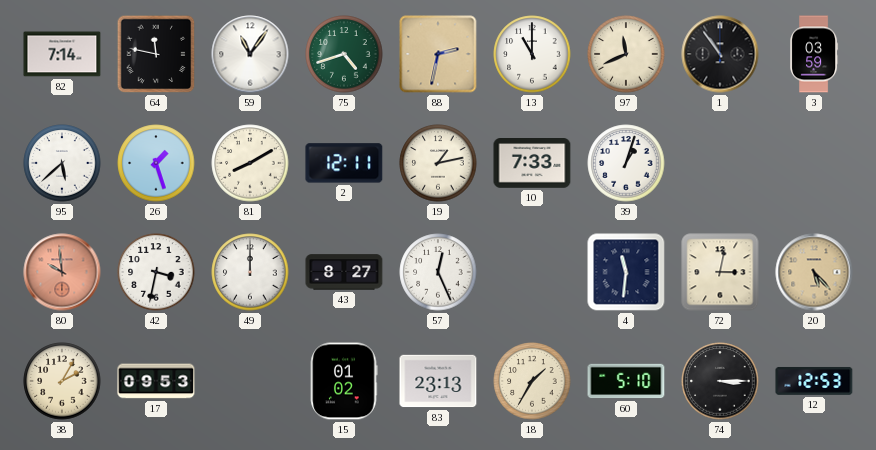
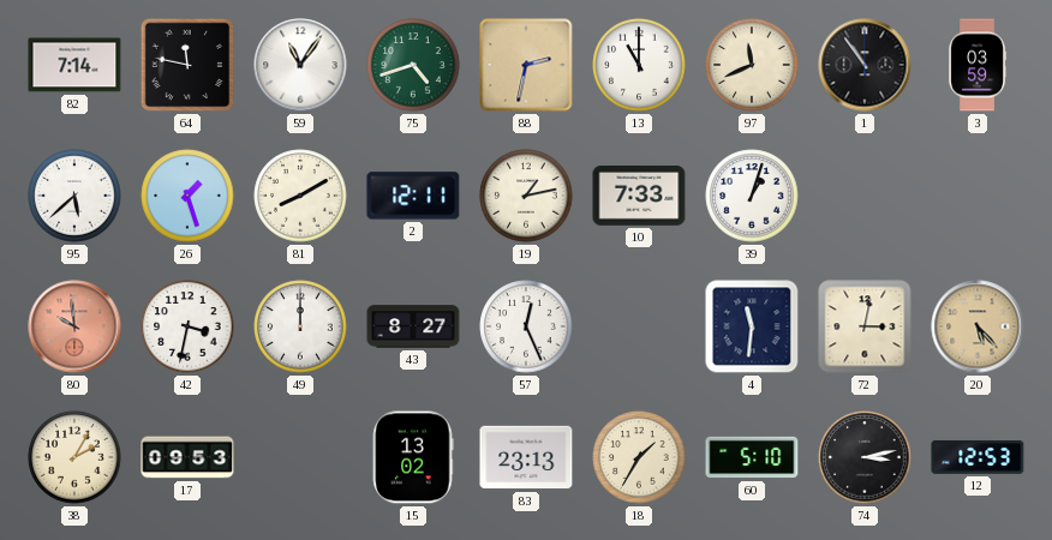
15: 01:02 -> 13:02
74: 3:15 -> 3:13
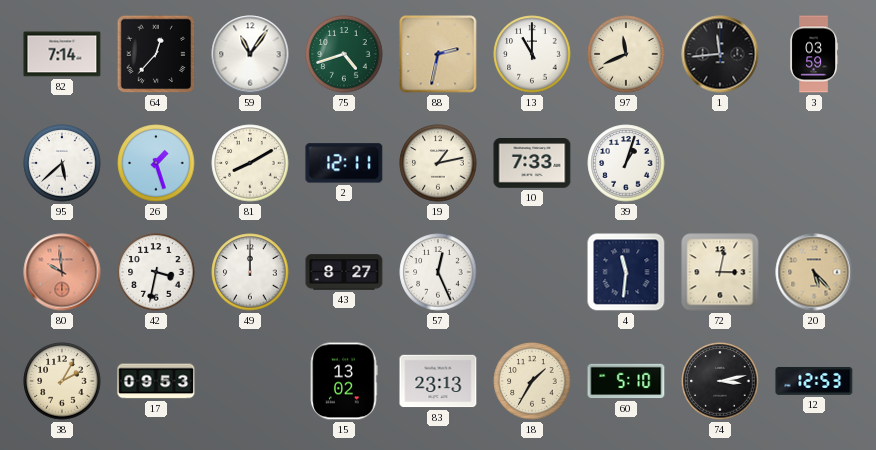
64: 11:47 -> 12:37
1: 10:54 -> 11:44
